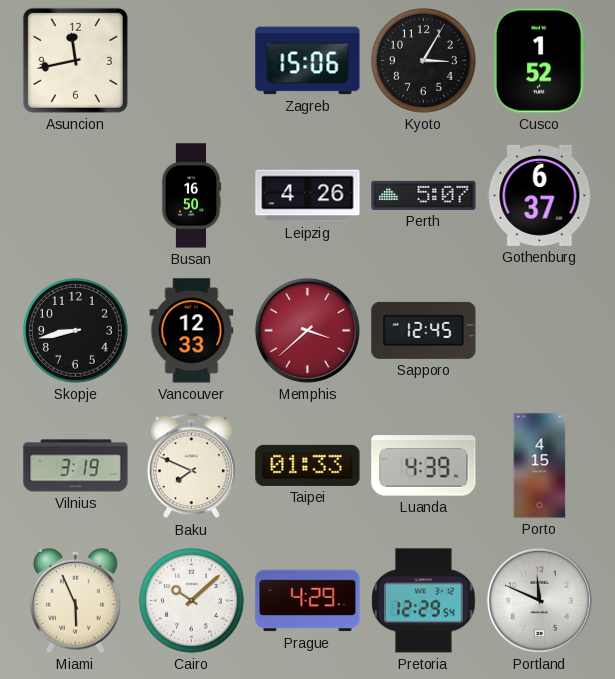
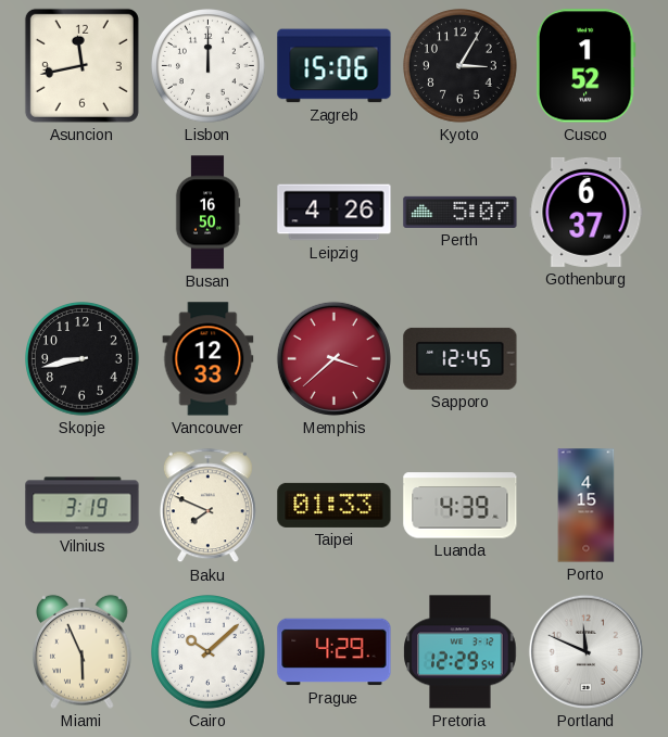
Lisbon: none -> 12:00
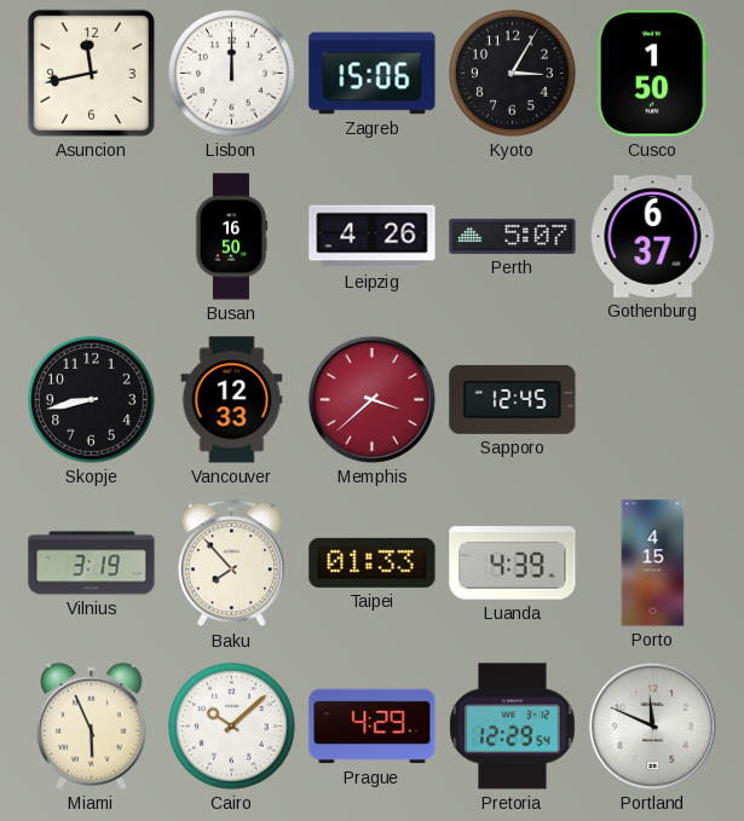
Cusco: 1:52 -> 1:50
Baku: 7:49 -> 7:53
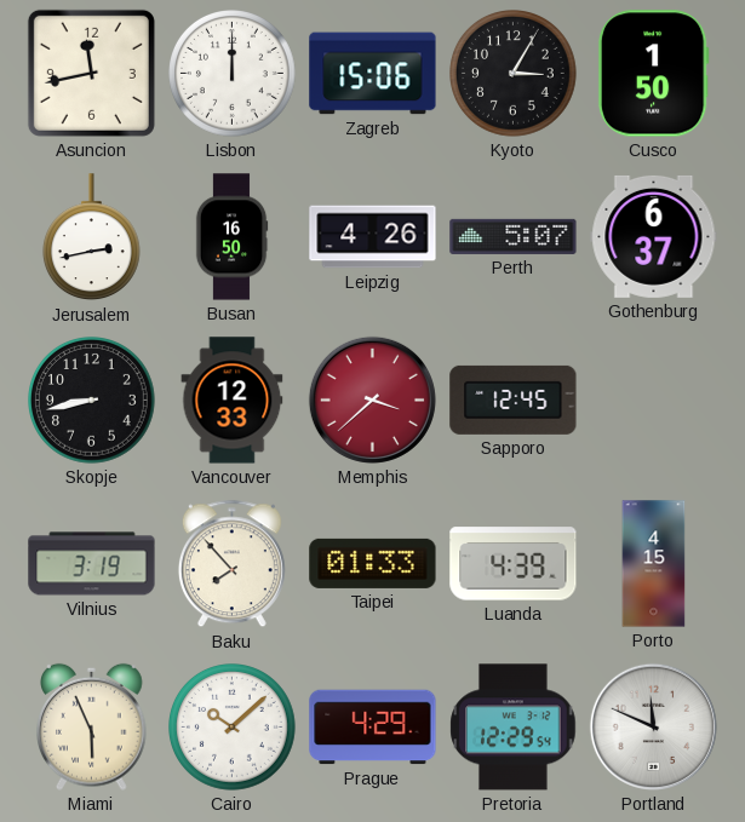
Jerusalem: none -> 2:43
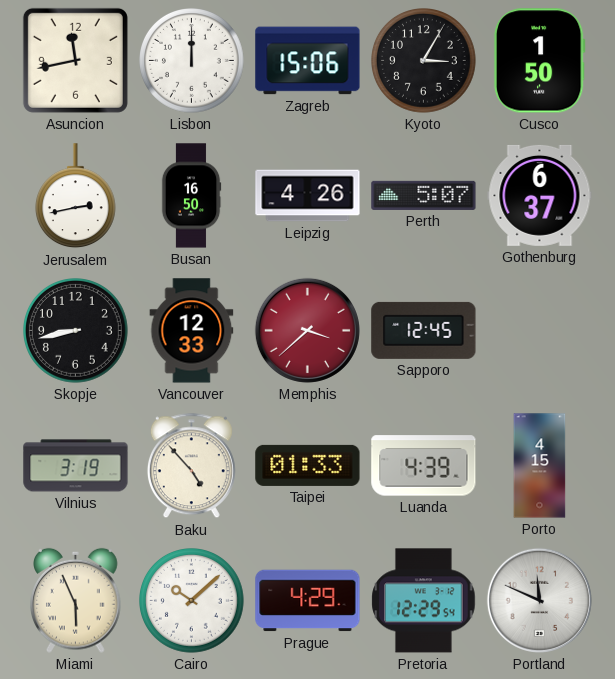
Baku: 7:53 -> 4:53
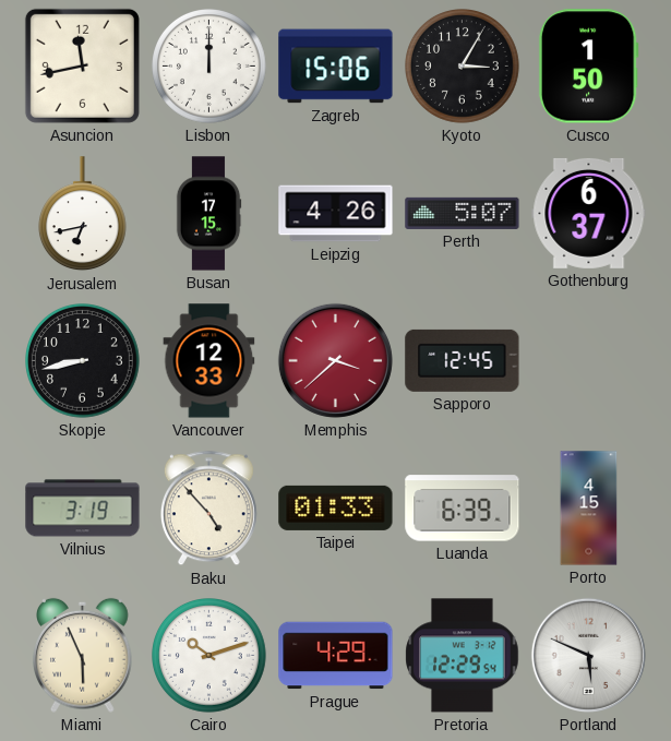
Jerusalem: 2:43 -> 6:43
Busan: 16:50 -> 17:15
Luanda: 4:39 -> 6:39
Cairo: 10:08 -> 10:12
Portland: 11:49 -> 5:49
